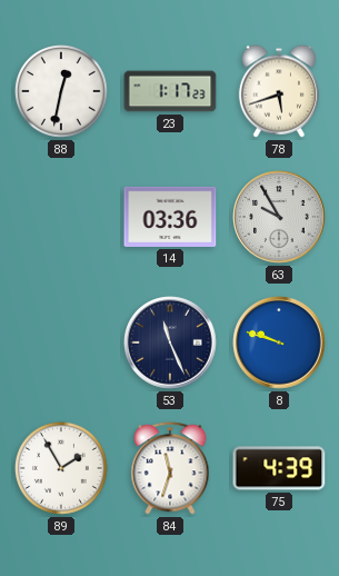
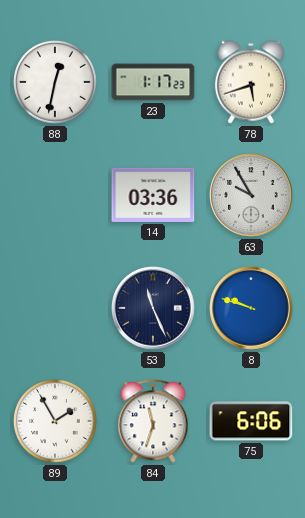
75: 4:39 -> 6:06
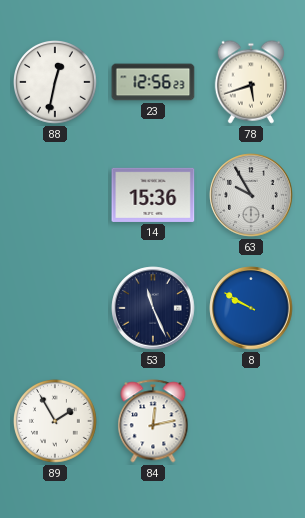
23: 1:17 -> 12:56
14: 03:36 -> 15:36
8: 9:48 -> 9:50
84: 11:33 -> 12:13
75: 6:06 -> none
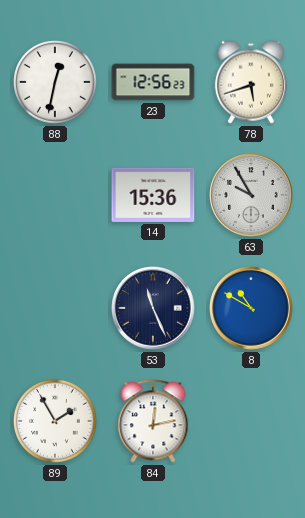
8: 9:50 -> 10:50
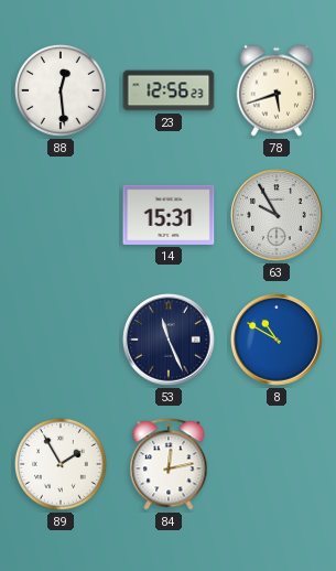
88: 12:32 -> 12:29
14: 15:36 -> 15:31
